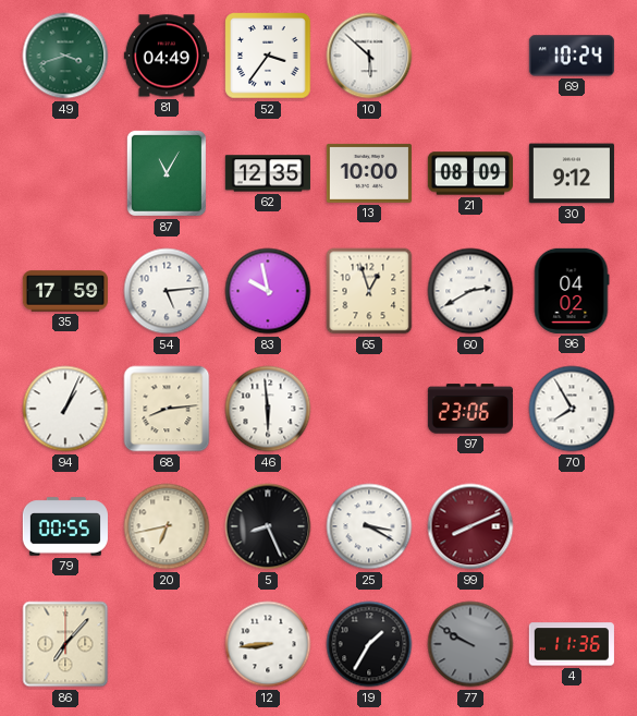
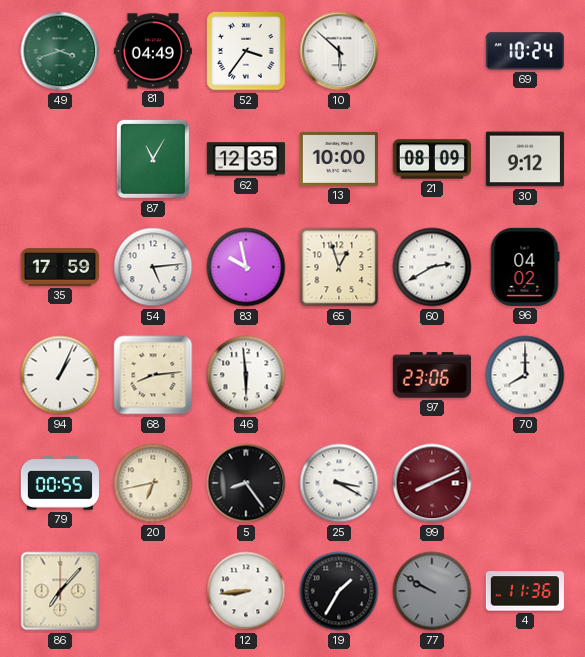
70: 7:55 -> 8:00
5: 8:26 -> 8:24
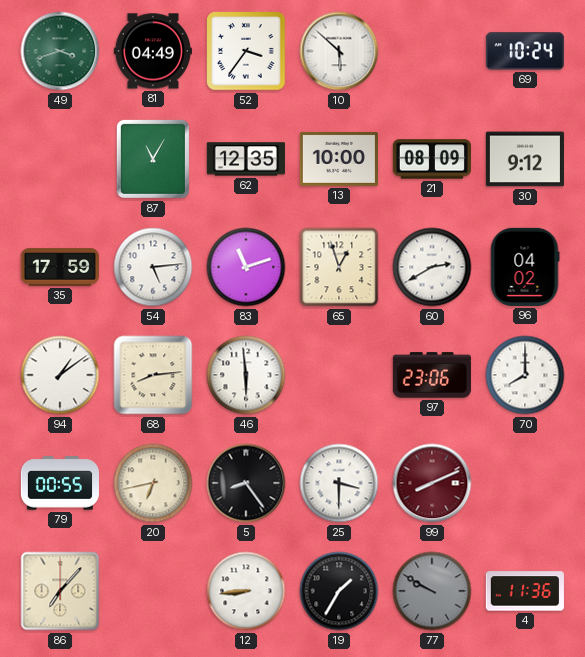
83: 9:58 -> 11:12
94: 1:04 -> 1:09
25: 3:20 -> 3:30
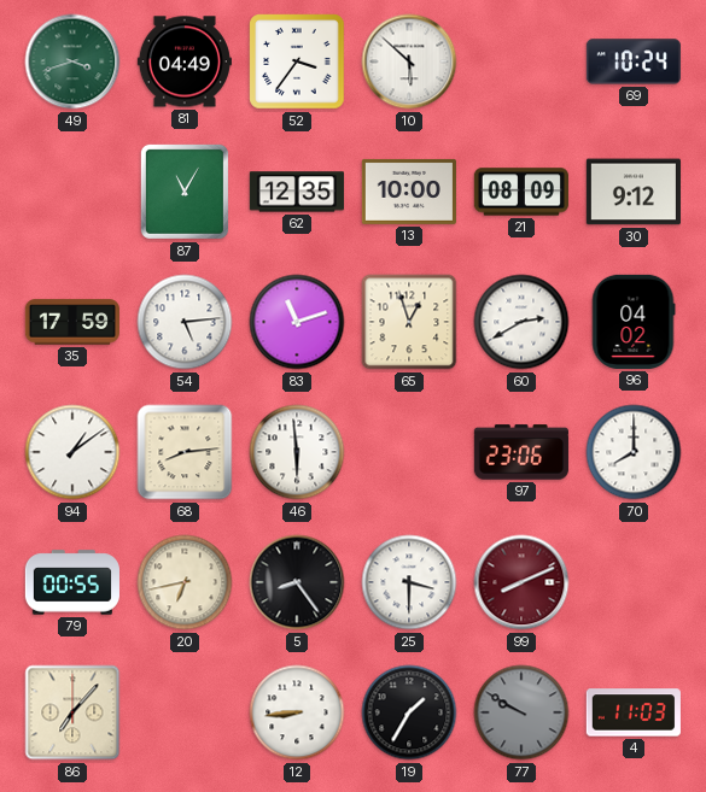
4: 11:36 -> 11:03
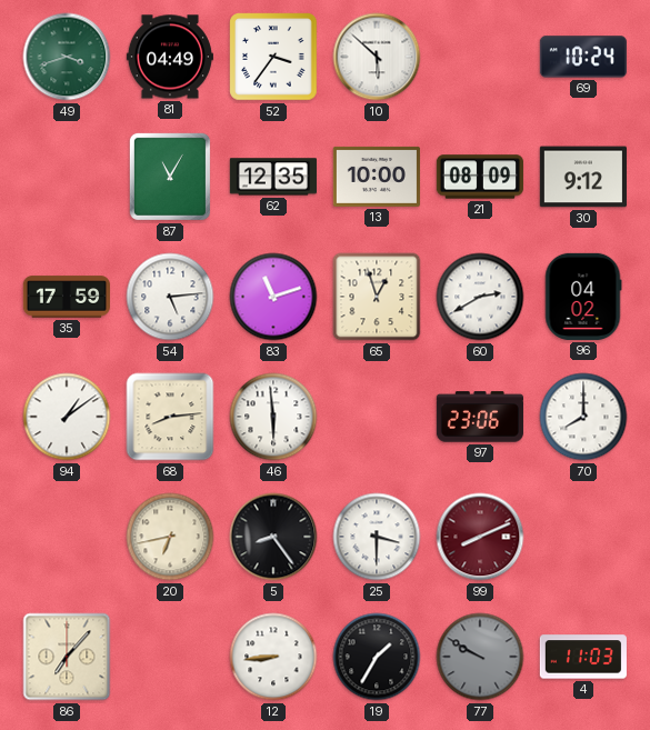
79: 00:55 -> none
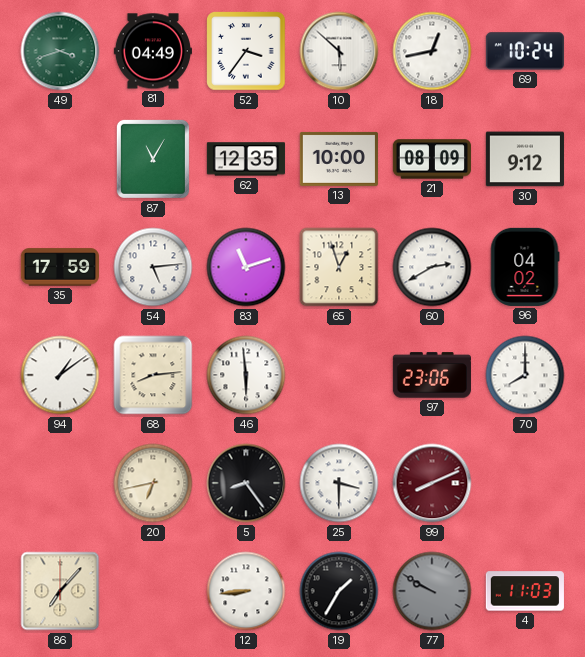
18: none -> 12:43
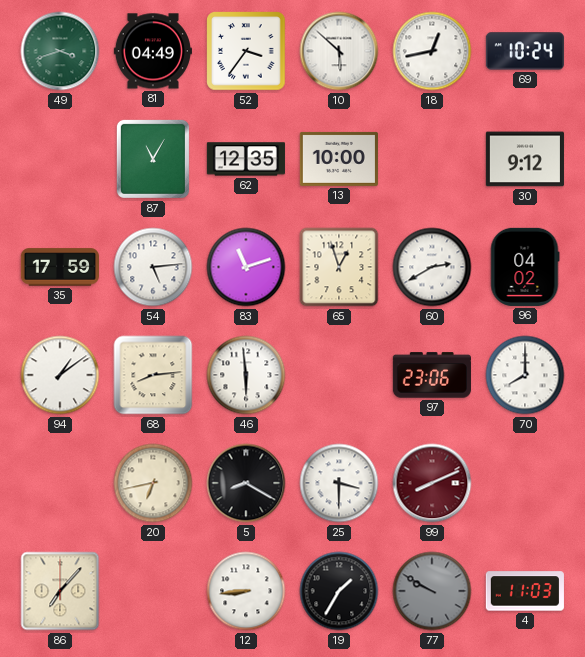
21: 08:09 -> none
5: 8:24 -> 8:20
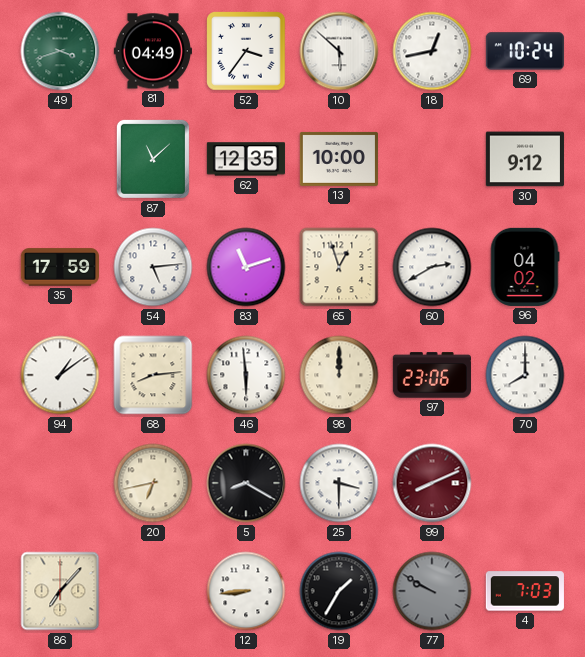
87: 11:05 -> 11:08
98: none -> 12:00
4: 11:03 -> 7:03
